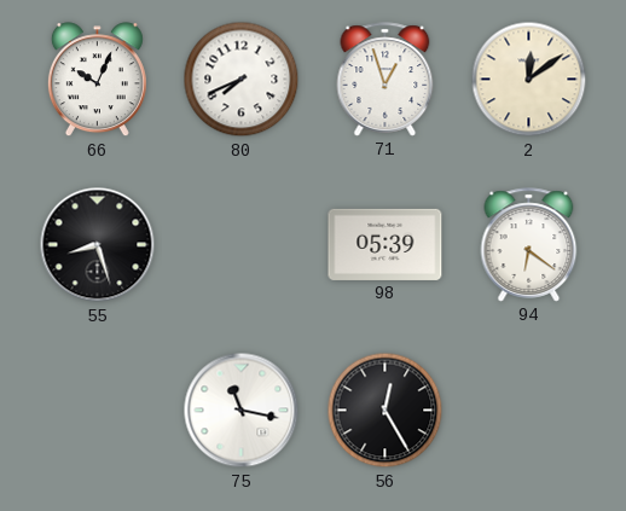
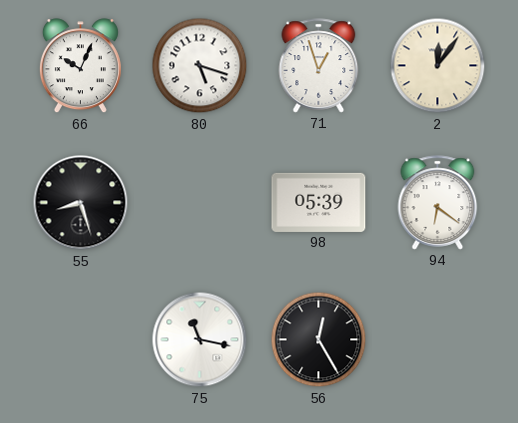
80: 7:41 -> 5:18
2: 12:09 -> 12:06
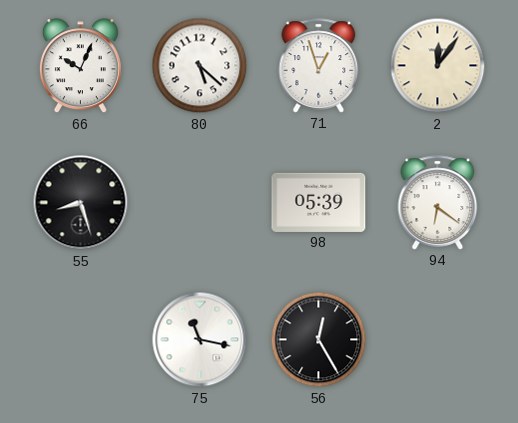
80: 5:18 -> 5:22
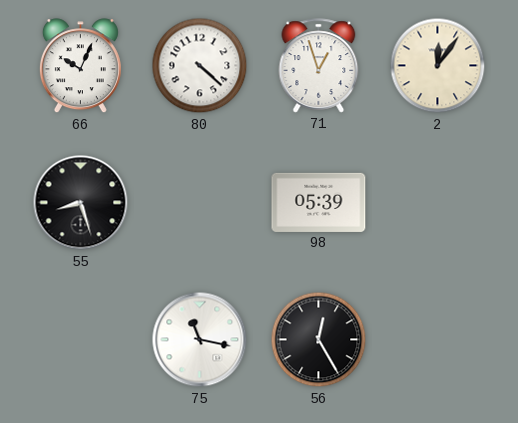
80: 5:22 -> 4:22
94: 6:21 -> none
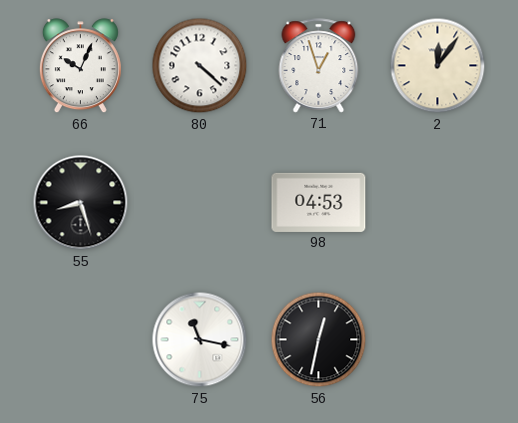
98: 05:39 -> 04:53
56: 12:25 -> 12:32
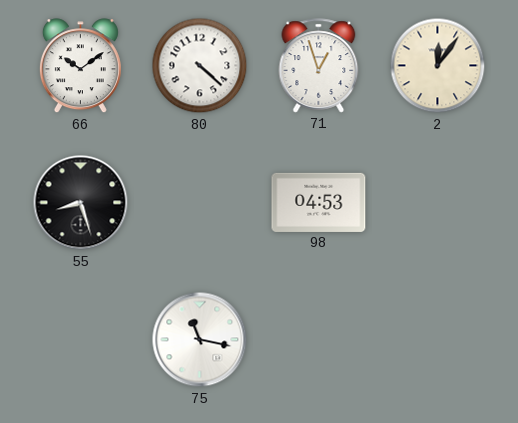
66: 10:04 -> 10:09
56: 12:32 -> none
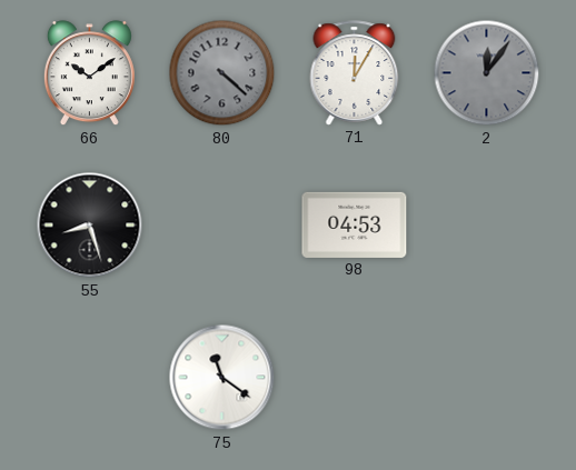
80 dial: white -> grey
71: 12:57 -> 12:05
2 dial: cream -> grey
75: 11:17 -> 11:21
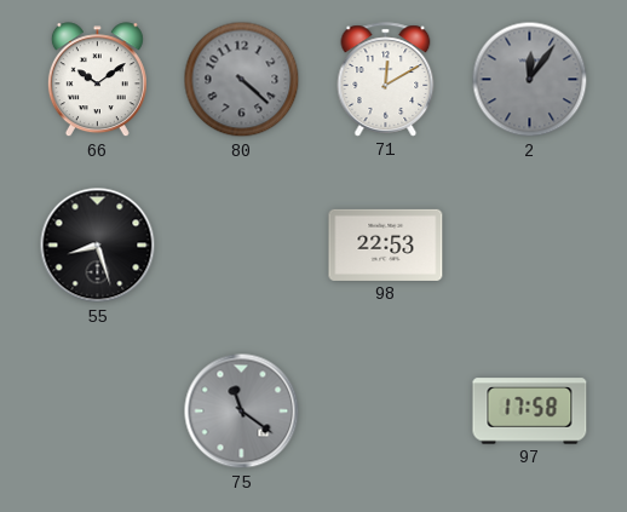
71: 12:05 -> 12:10
98: 04:53 -> 22:53
75 dial: white -> grey
97: none -> 17:58
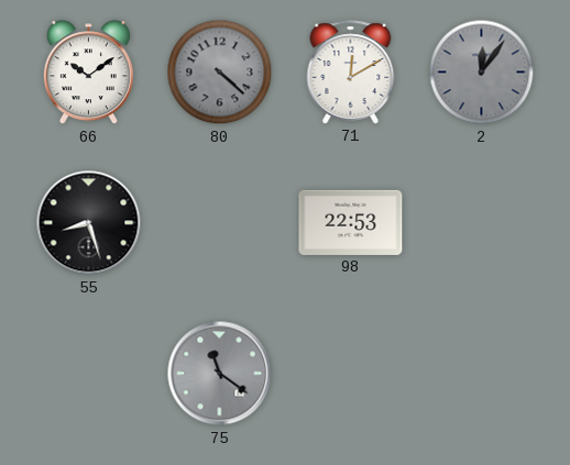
97: 17:58 -> none
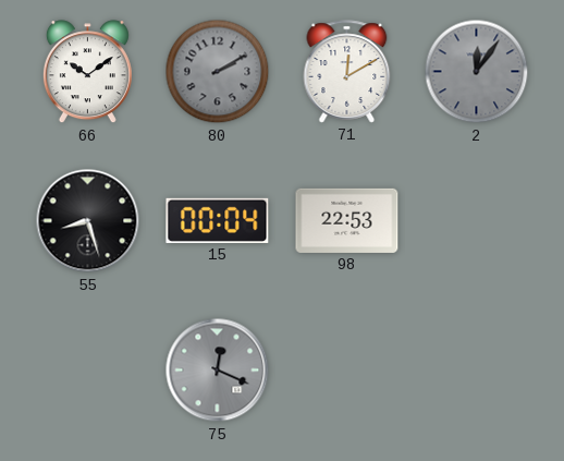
80: 4:22 -> 2:10
15: none -> 00:04
75: 11:21 -> 12:19
